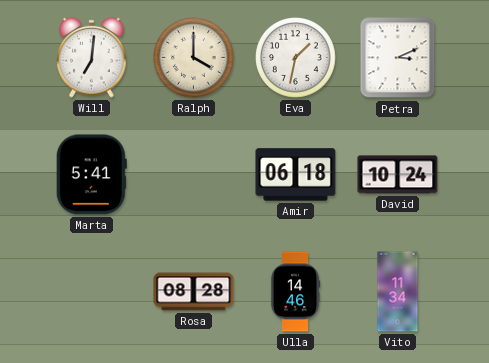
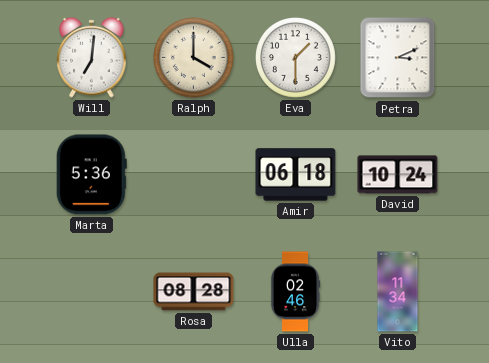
Eva: 1:32 -> 1:30
Marta: 5:41 -> 5:36
Ulla: 14:46 -> 02:46
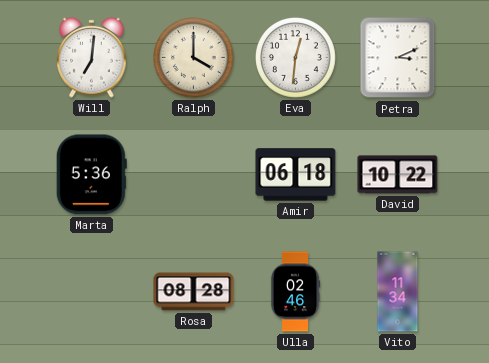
Eva: 1:30 -> 12:31
David: 10:24 -> 10:22
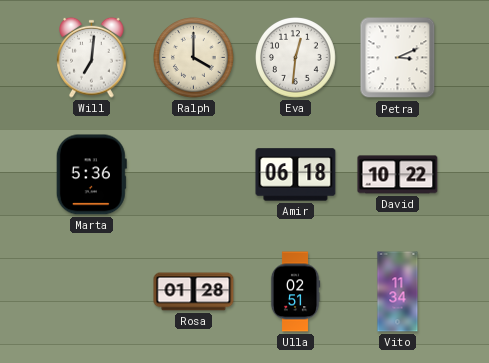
Rosa: 08:28 -> 01:28
Ulla: 02:46 -> 02:51
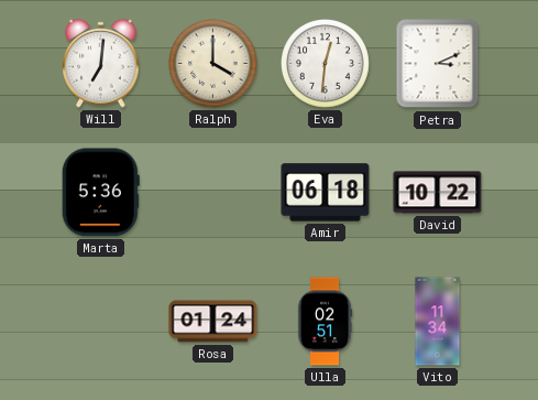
Rosa: 01:28 -> 01:24
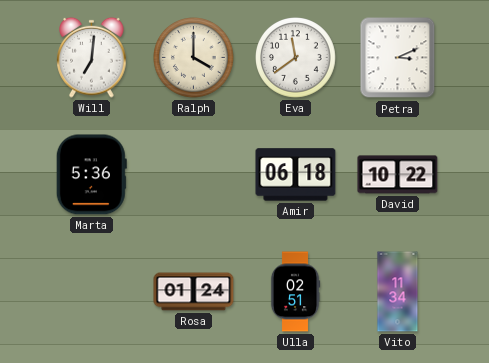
Eva: 12:31 -> 11:39
